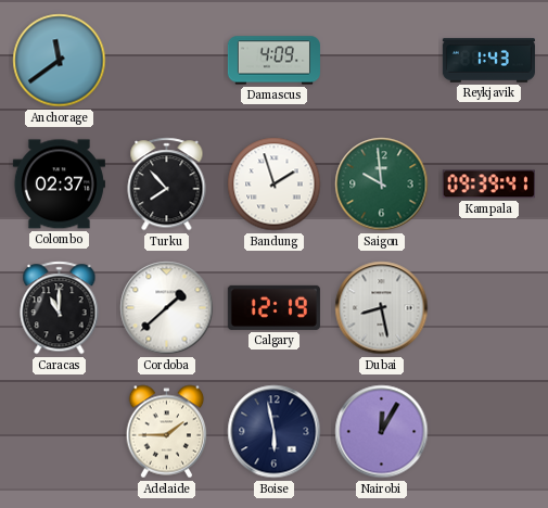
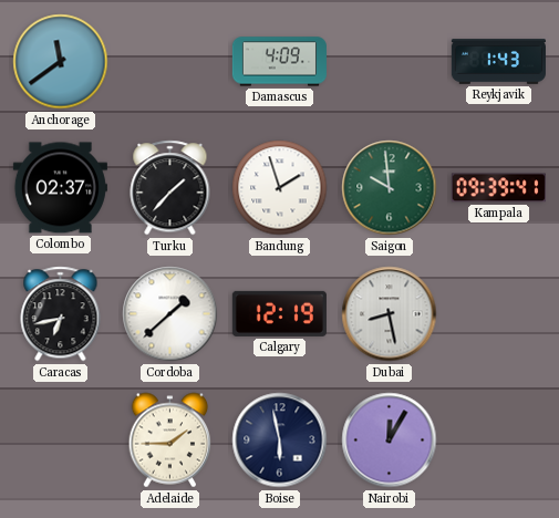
Turku: 7:53 -> 1:37
Caracas: 11:00 -> 6:43
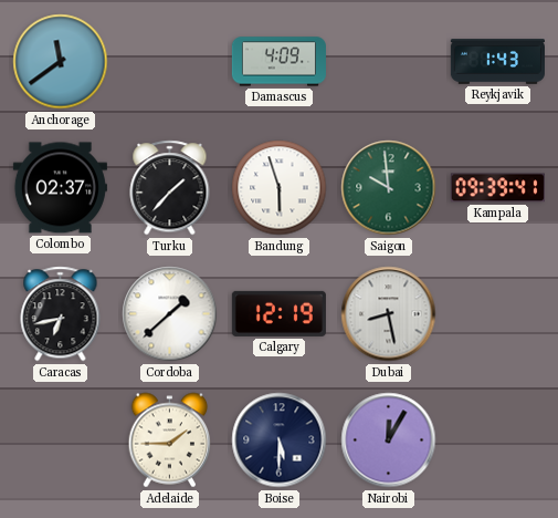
Bandung: 1:57 -> 5:57
Boise: 5:58 -> 5:30
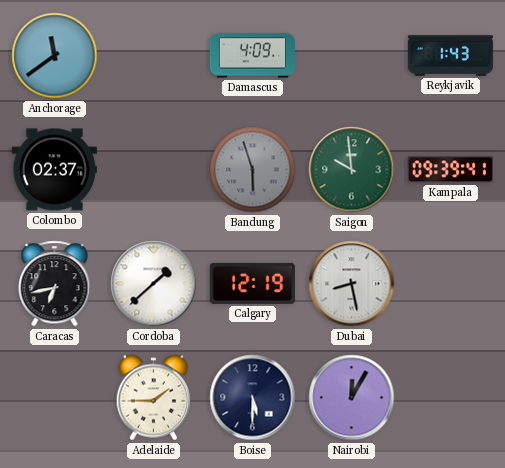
Turku: 1:37 -> none
Bandung dial: white -> grey
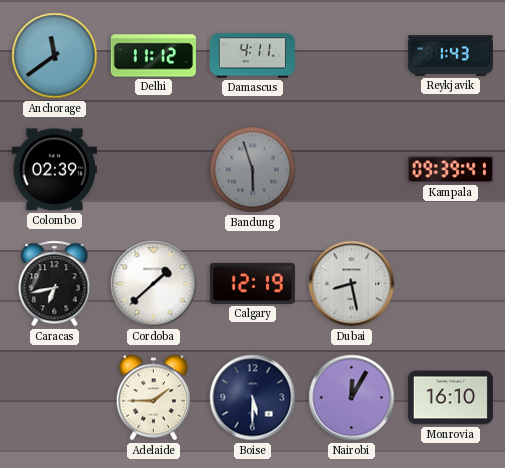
Delhi: none -> 11:12
Damascus: 4:09 -> 4:11
Colombo: 02:37 -> 02:39
Saigon: 9:59 -> none
Monrovia: none -> 16:10
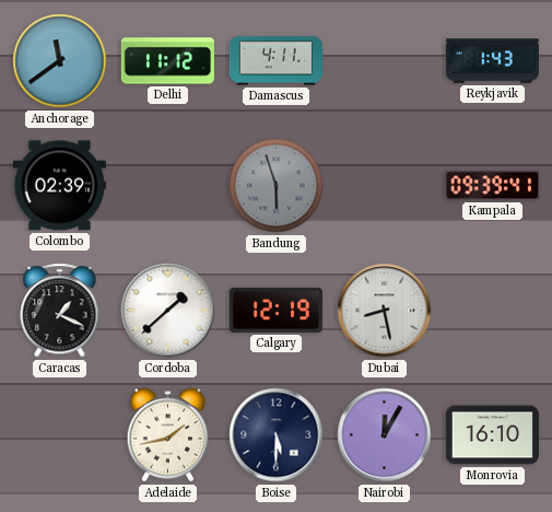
Caracas: 6:43 -> 1:19
Adelaide: 1:45 -> 1:43
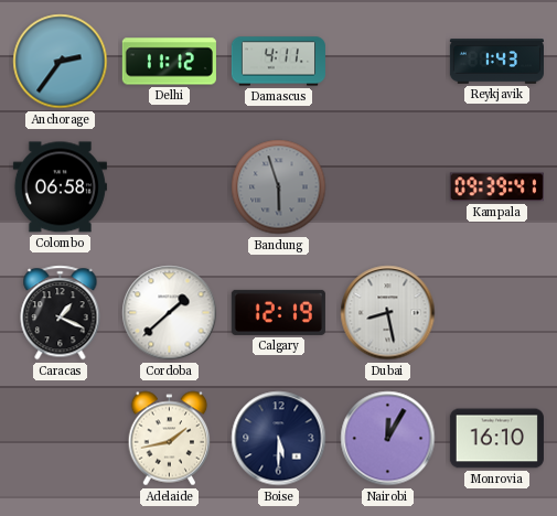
Anchorage: 11:39 -> 2:36
Colombo: 02:39 -> 06:58
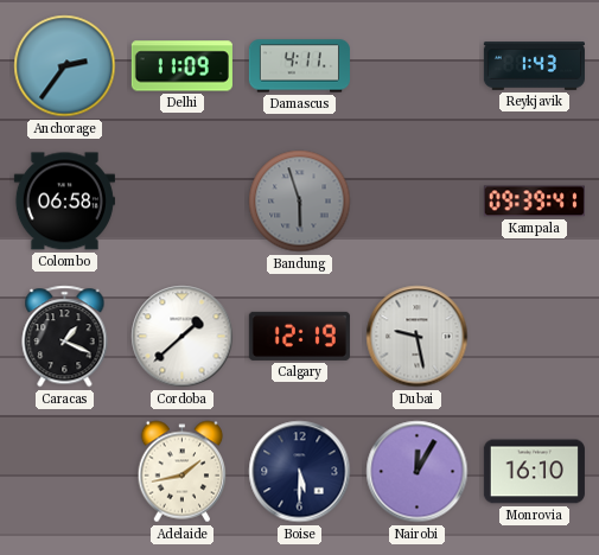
Delhi: 11:12 -> 11:09
Dubai: 8:28 -> 9:28
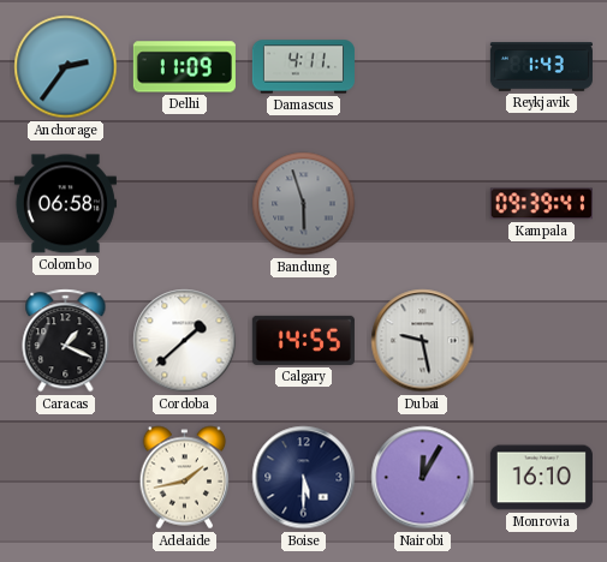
Calgary: 12:19 -> 14:55
